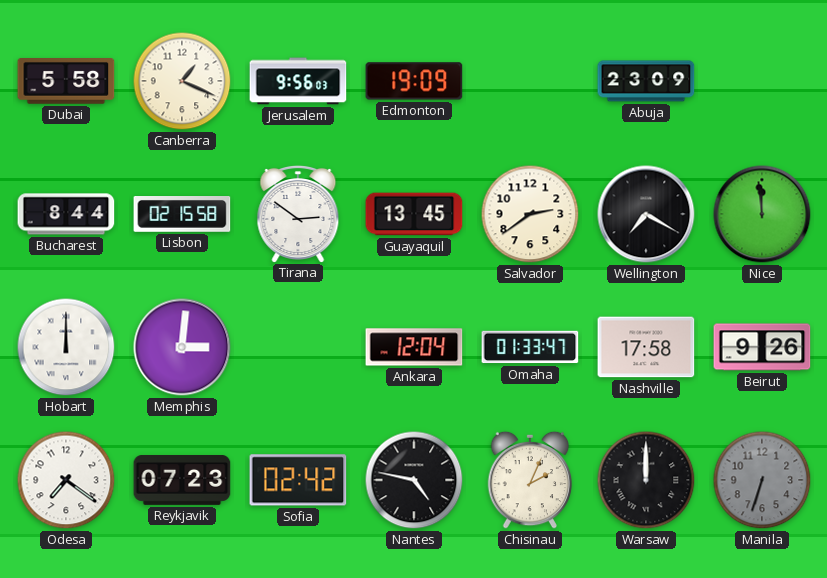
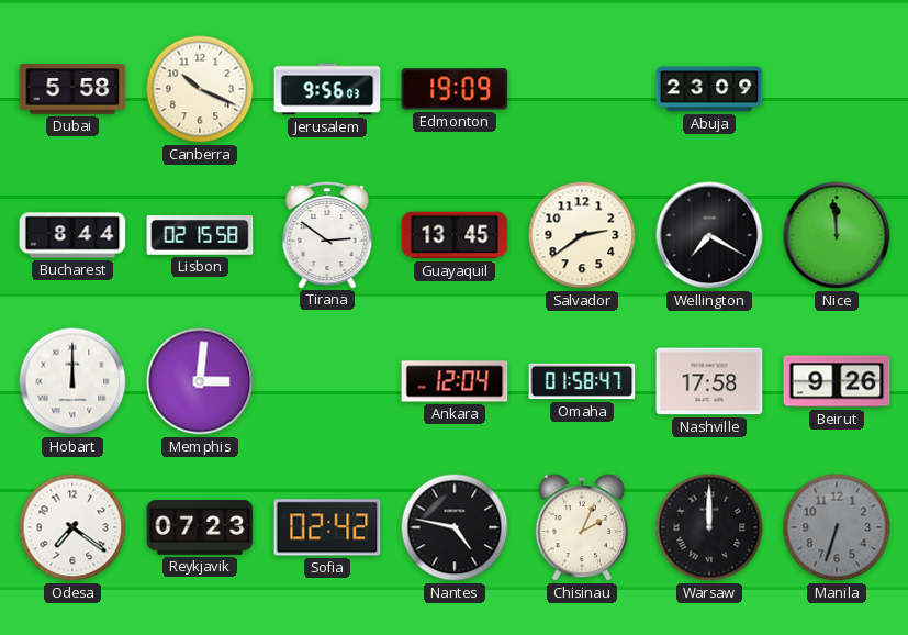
Canberra: 1:19 -> 10:19
Omaha: 01:33 -> 01:58
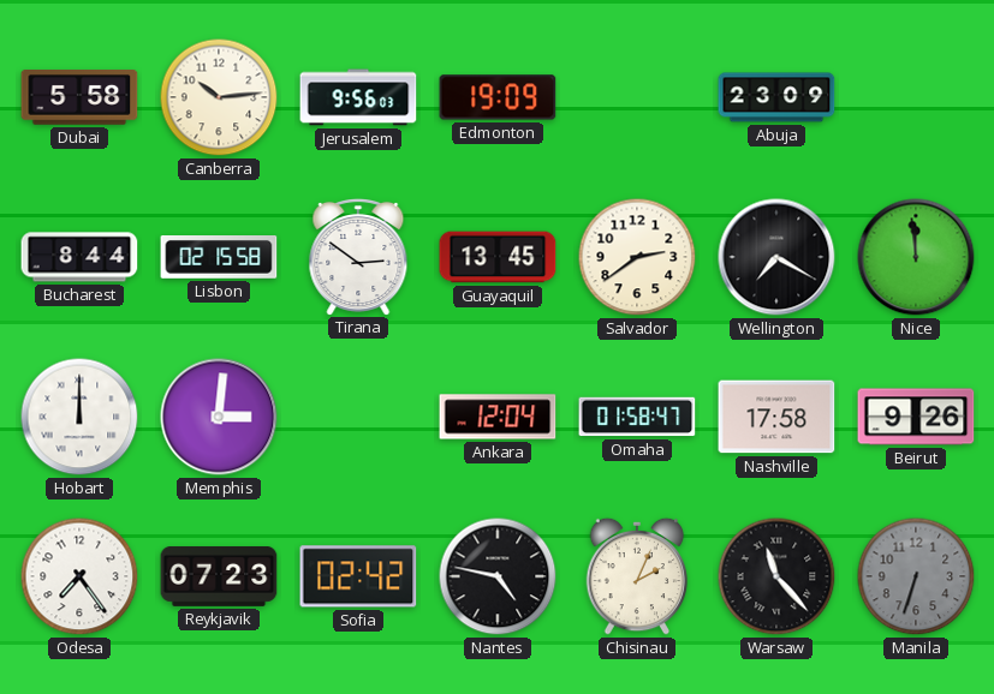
Canberra: 10:19 -> 10:14
Odesa: 7:21 -> 7:24
Warsaw: 12:00 -> 11:23
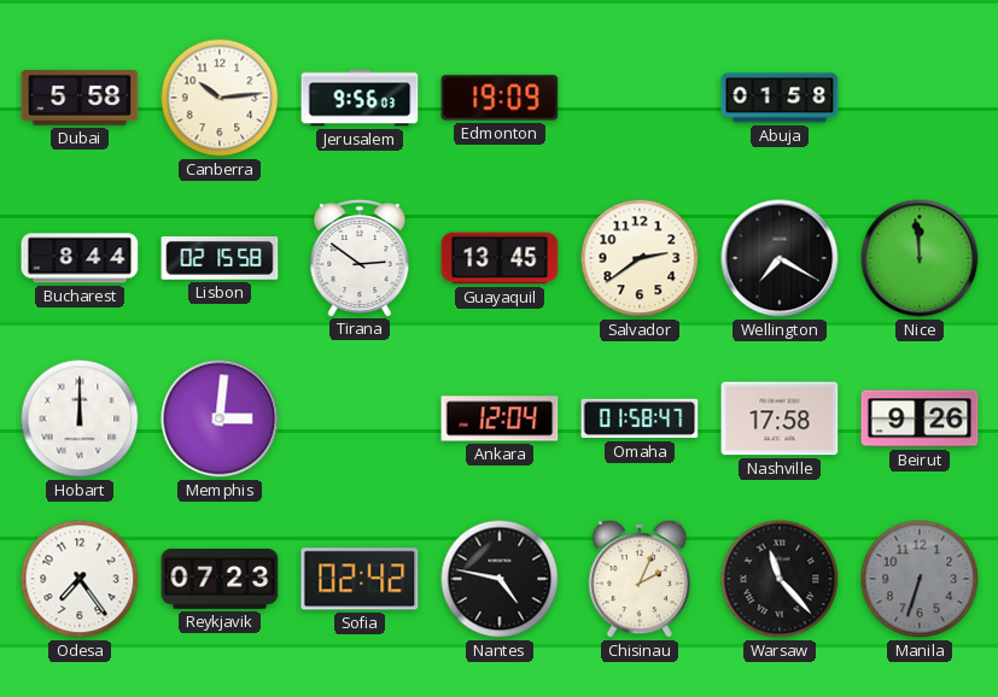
Abuja: 23:09 -> 01:58
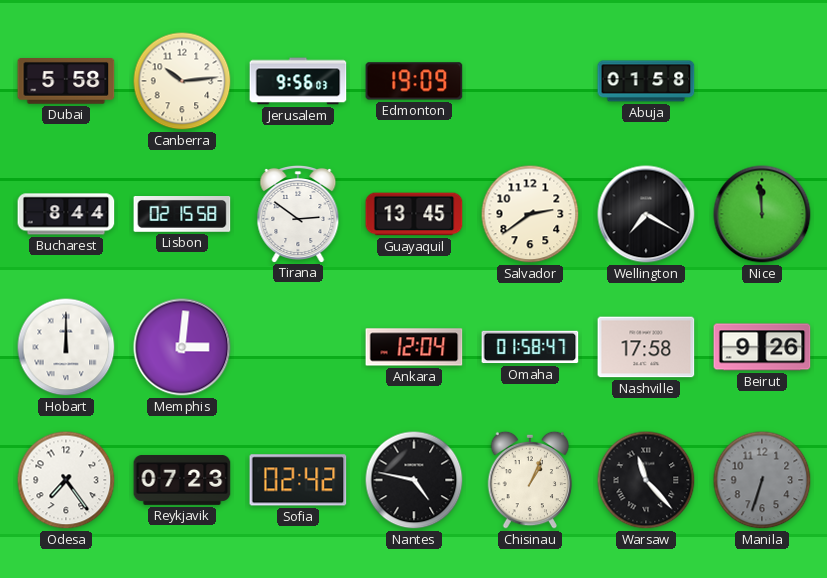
Chisinau: 2:04 -> 1:04
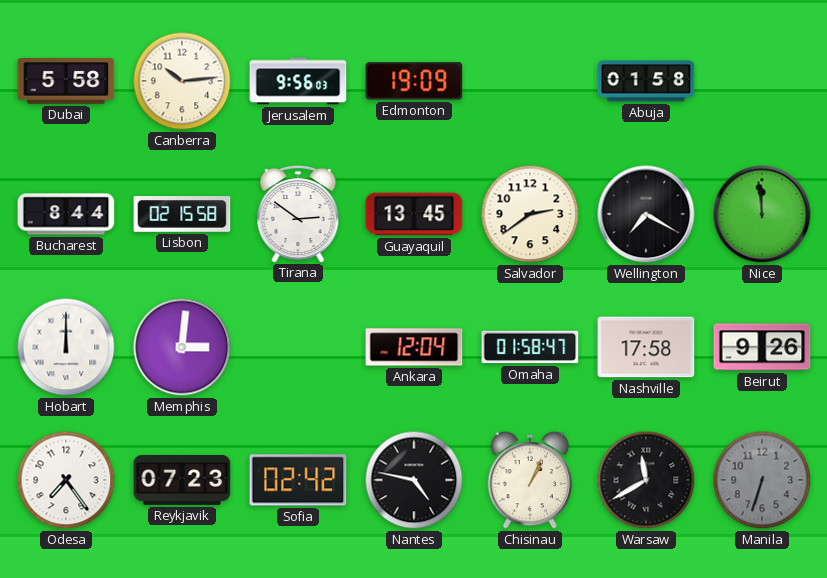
Warsaw: 11:23 -> 11:40
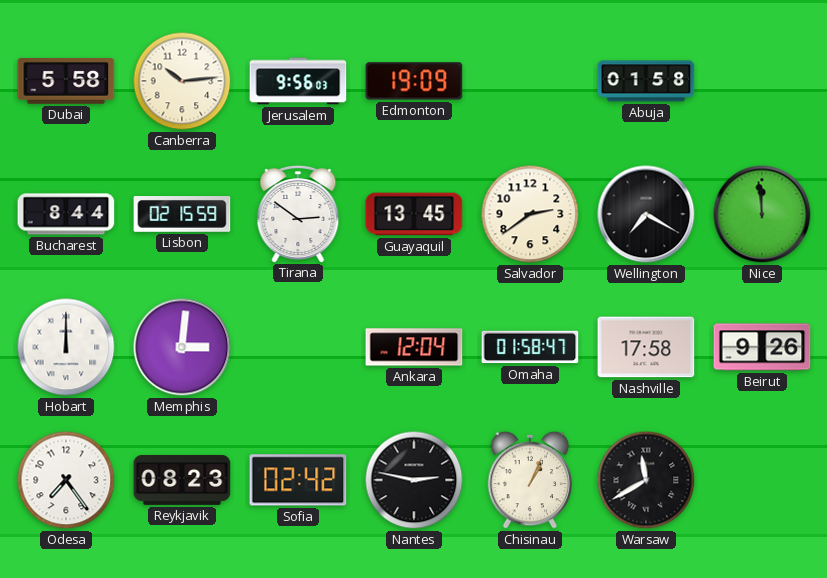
Lisbon: 02:15:58 -> 02:15:59
Reykjavik: 07:23 -> 08:23
Nantes: 4:47 -> 2:47
Manila: 6:33 -> none
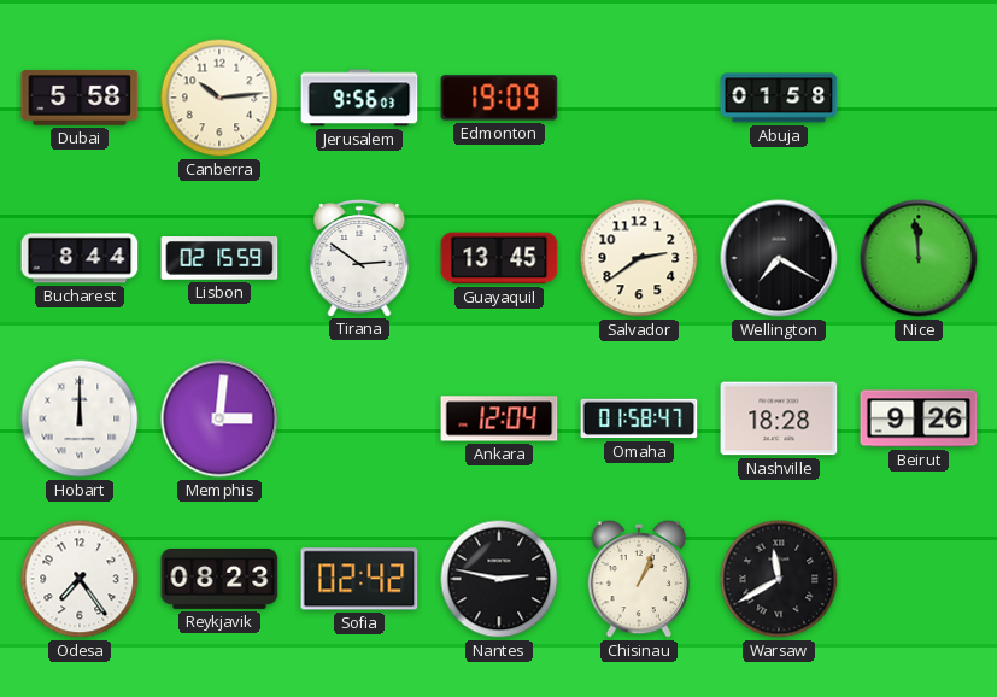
Nashville: 17:58 -> 18:28
